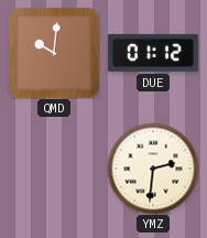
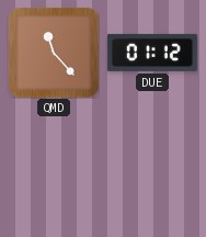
QMD: 10:01 -> 11:23
YMZ: 2:31 -> none
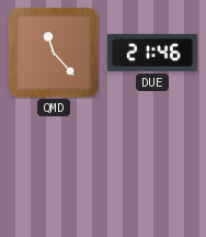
DUE: 01:12 -> 21:46
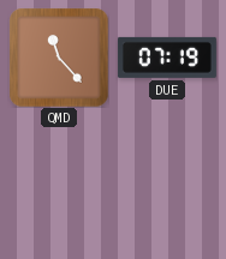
DUE: 21:46 -> 07:19
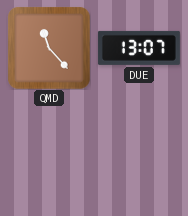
DUE: 07:19 -> 13:07
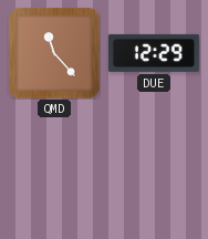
DUE: 13:07 -> 12:29
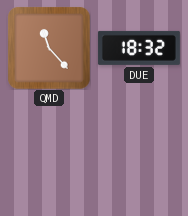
DUE: 12:29 -> 18:32
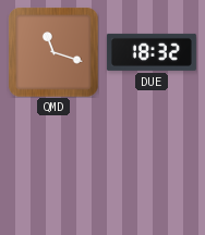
QMD: 11:23 -> 11:18
